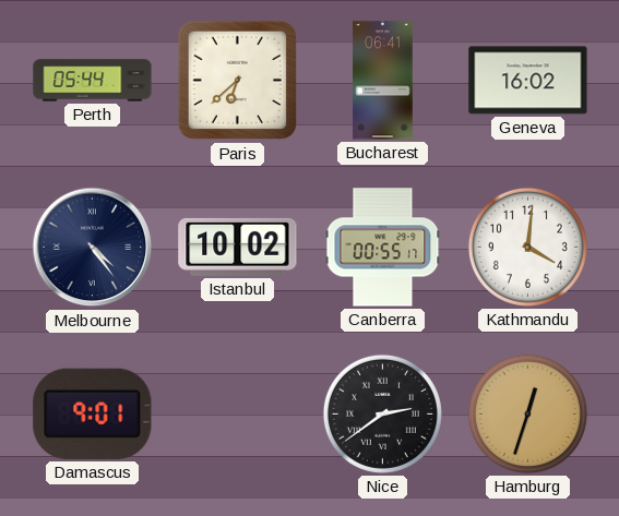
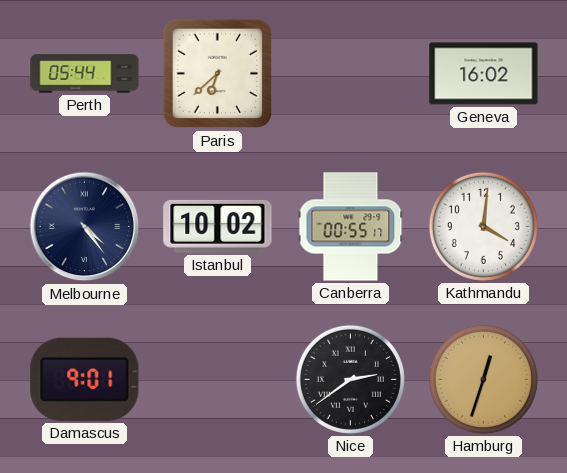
Bucharest: 06:41 -> none
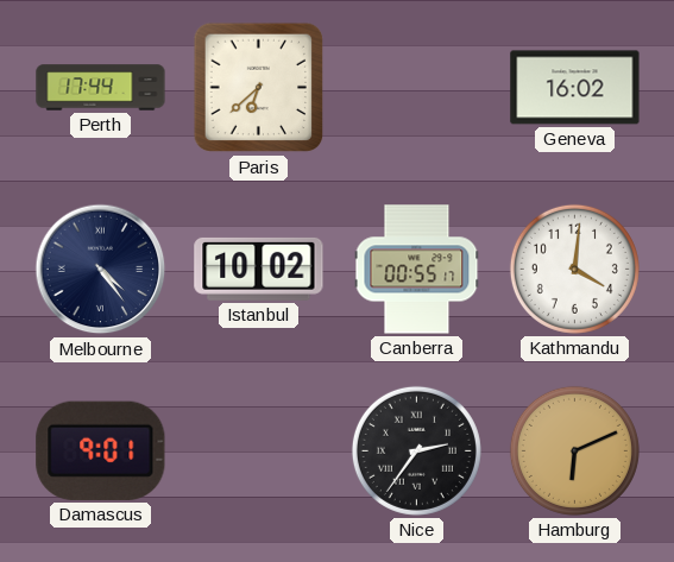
Perth: 05:44 -> 17:44
Nice: 2:39 -> 2:36
Hamburg: 12:33 -> 6:11
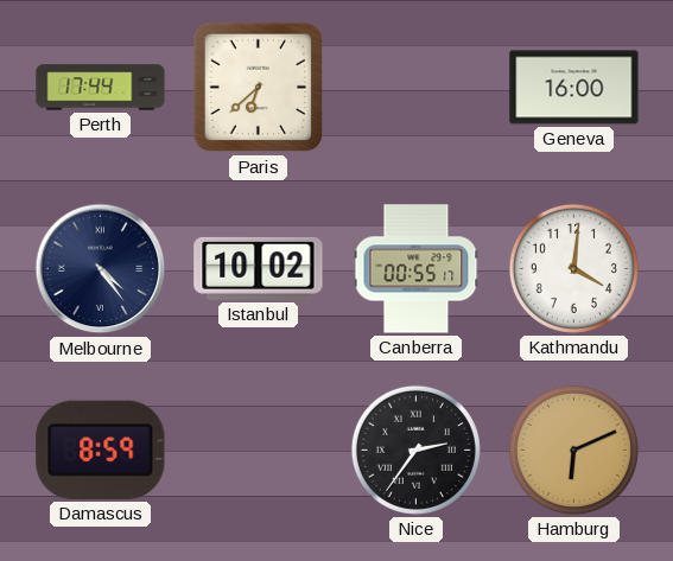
Geneva: 16:02 -> 16:00
Damascus: 9:01 -> 8:59
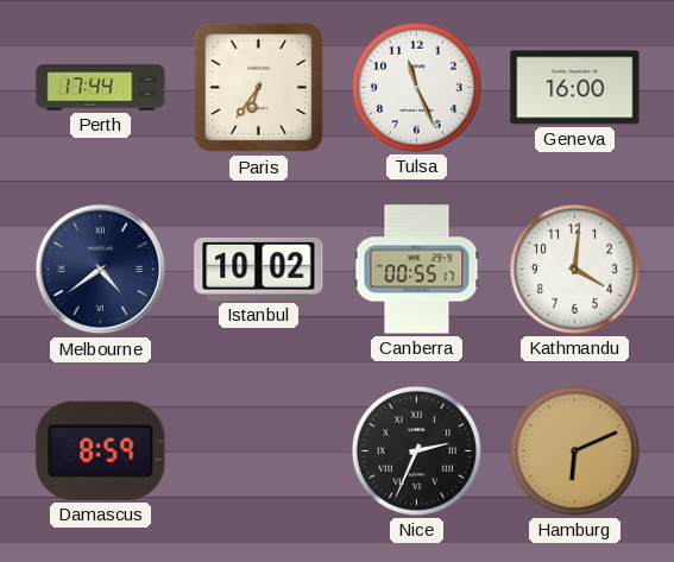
Paris: 6:38 -> 6:36
Tulsa: none -> 11:26
Melbourne: 4:24 -> 4:39
Nice: 2:36 -> 2:34
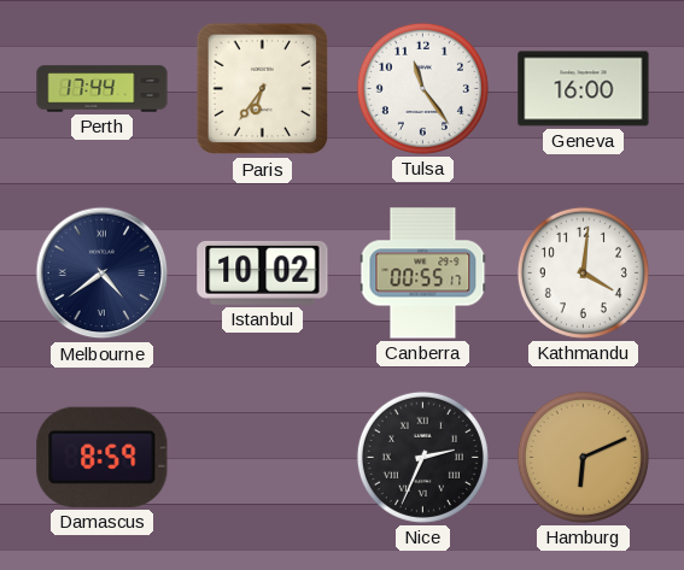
Tulsa: 11:26 -> 11:24
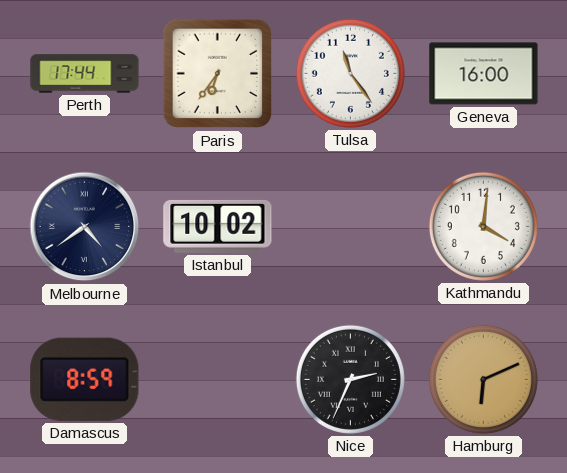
Canberra: 00:55 -> none
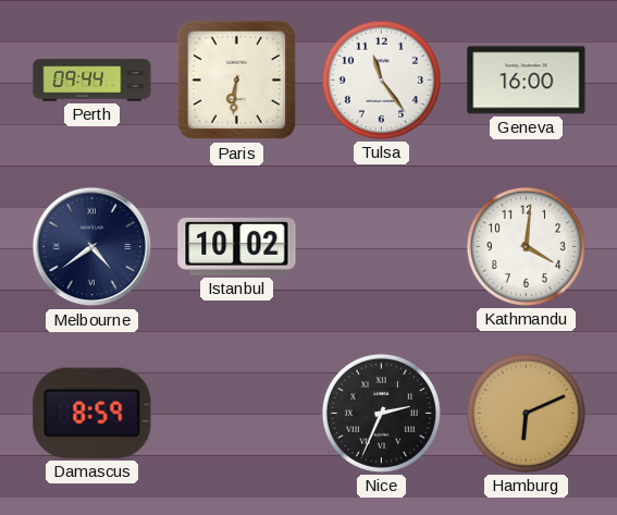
Perth: 17:44 -> 09:44
Paris: 6:36 -> 6:31
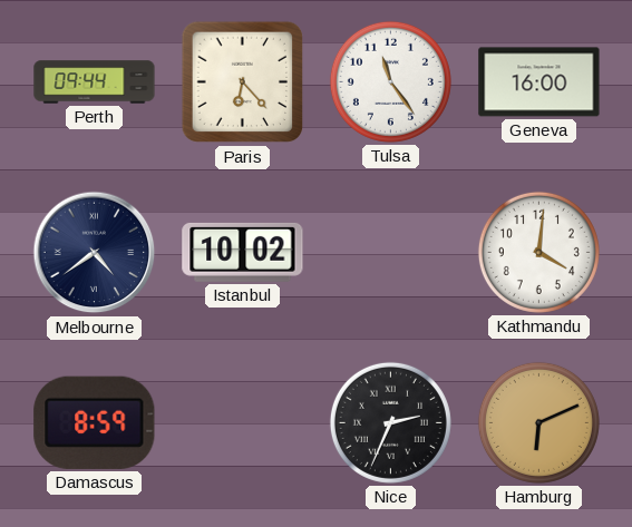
Paris: 6:31 -> 6:23
